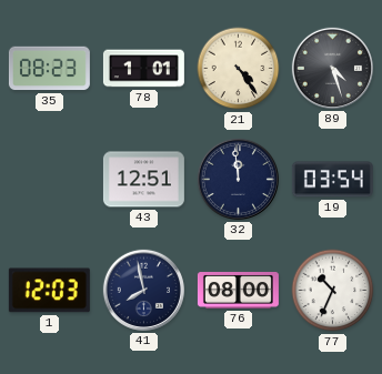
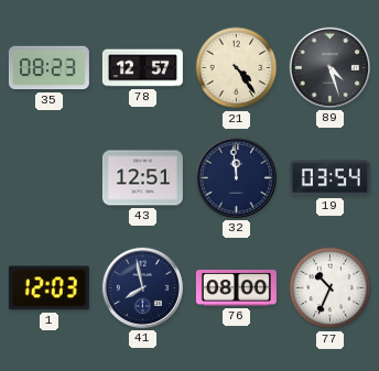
78: 1:01 -> 12:57
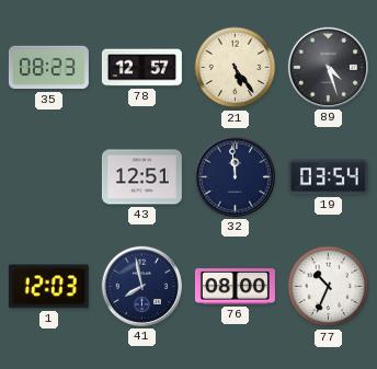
21: 4:24 -> 5:24
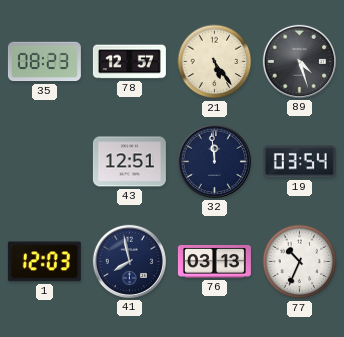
76: 08:00 -> 03:13
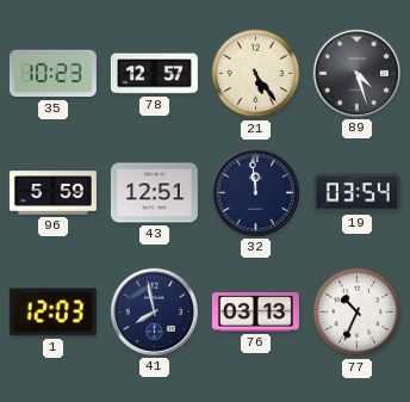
35: 08:23 -> 10:23
96: none -> 5:59
